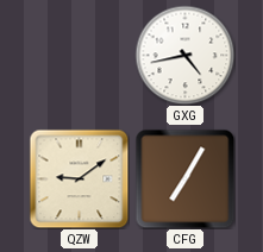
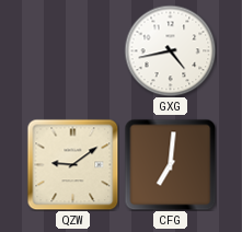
CFG: 7:05 -> 7:01
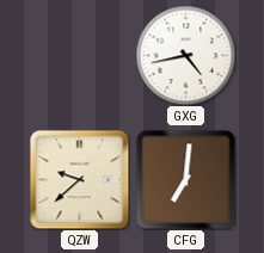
QZW: 9:09 -> 9:38
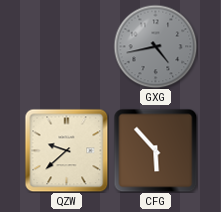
GXG dial: white -> grey
CFG: 7:01 -> 5:53
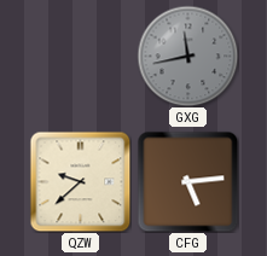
GXG: 4:43 -> 11:43
CFG: 5:53 -> 5:14
